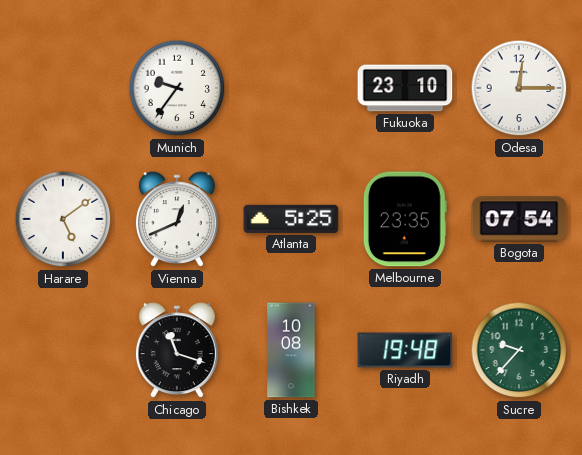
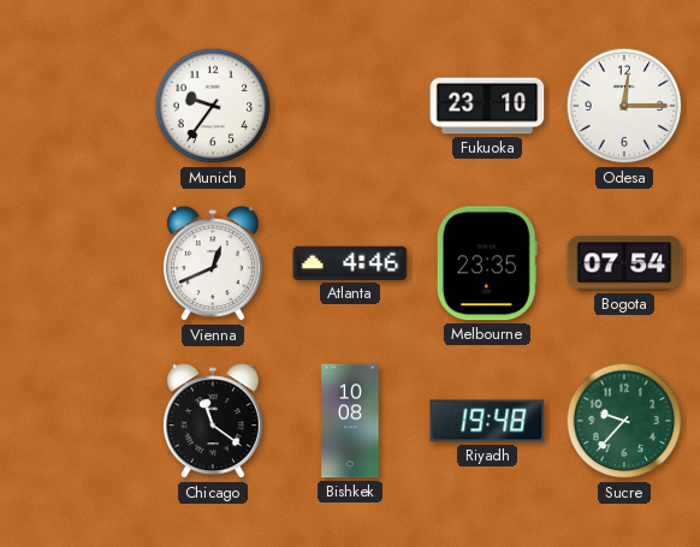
Harare: 5:09 -> none
Atlanta: 5:25 -> 4:46
Chicago: 11:18 -> 11:21
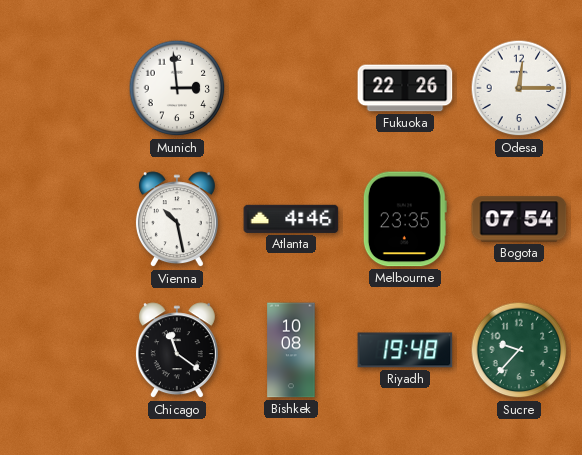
Munich: 9:36 -> 2:59
Fukuoka: 23:10 -> 22:26
Vienna: 12:41 -> 10:28
